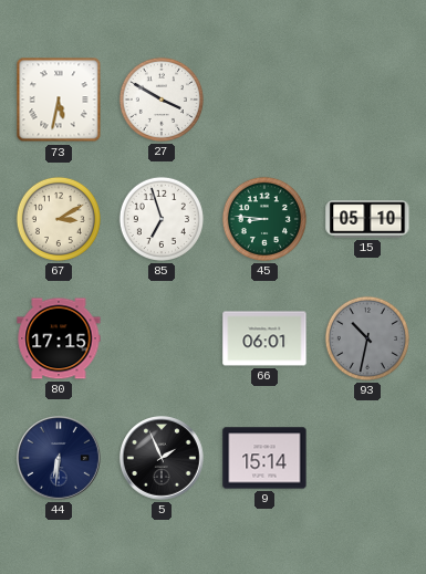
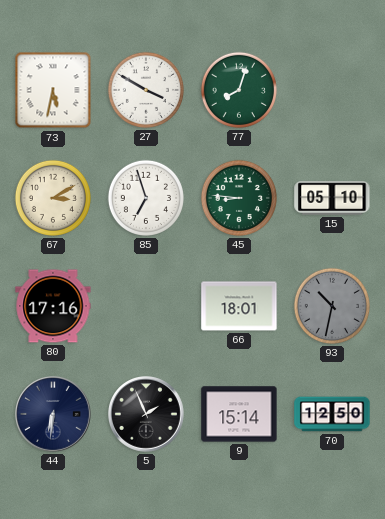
77: none -> 8:03
80: 17:15 -> 17:16
66: 06:01 -> 18:01
70: none -> 12:50
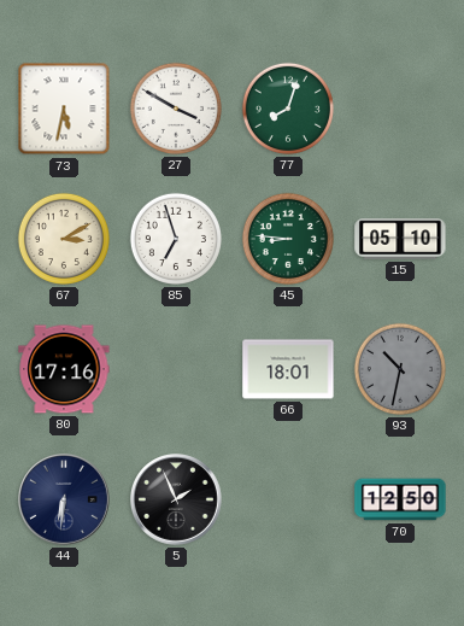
9: 15:14 -> none
